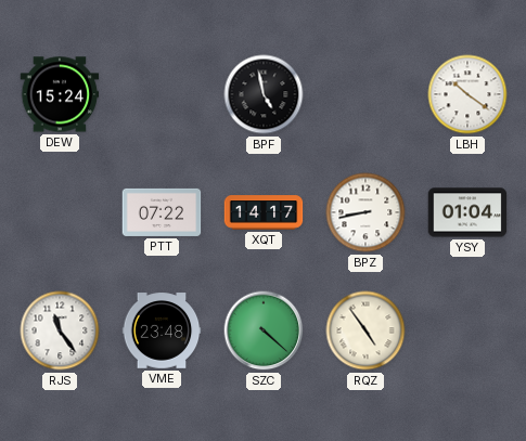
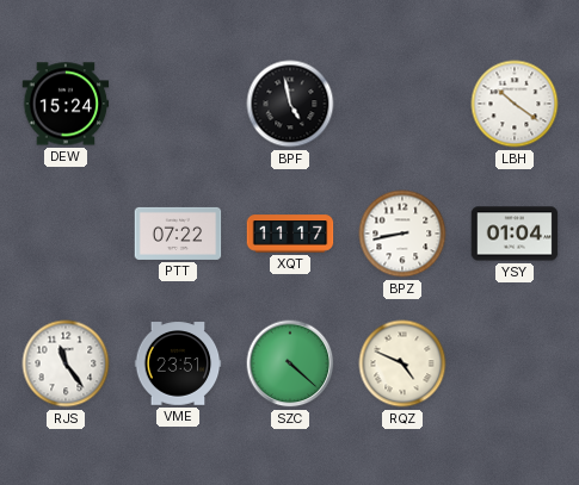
XQT: 14:17 -> 11:17
VME: 23:48 -> 23:51
RQZ: 4:54 -> 4:49
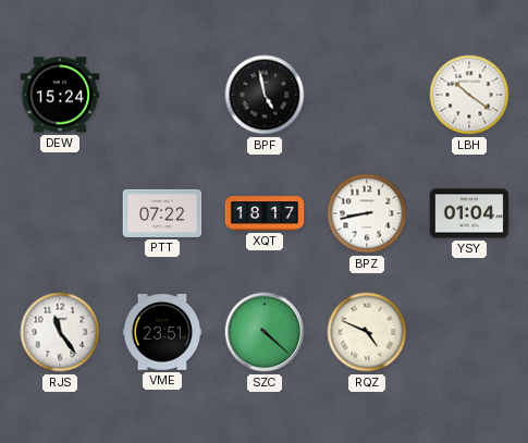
XQT: 11:17 -> 18:17
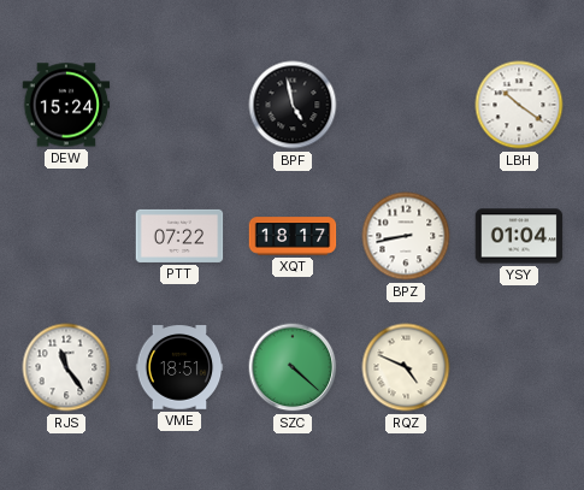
VME: 23:51 -> 18:51
